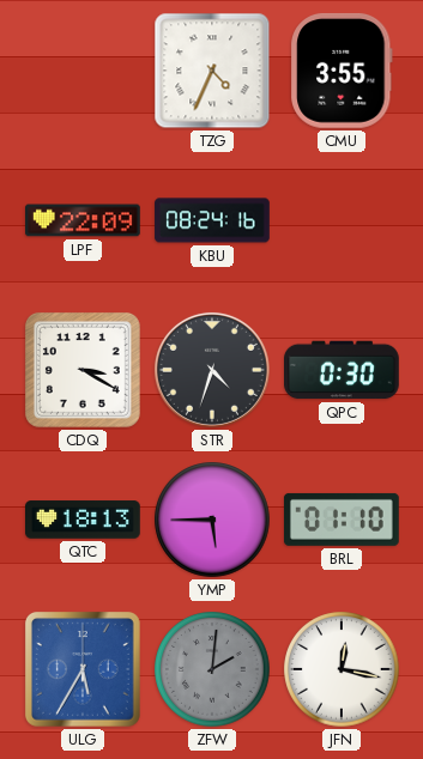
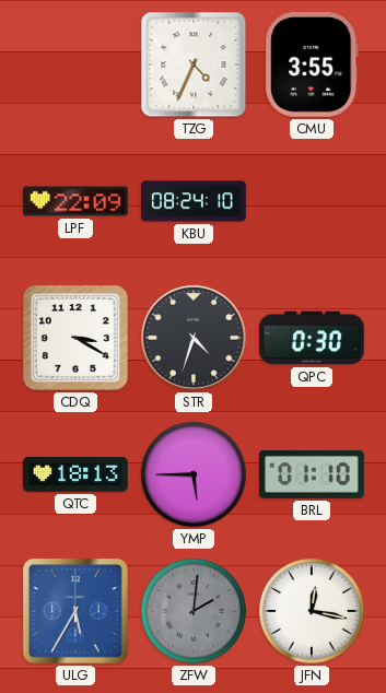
KBU: 08:24:16 -> 08:24:10
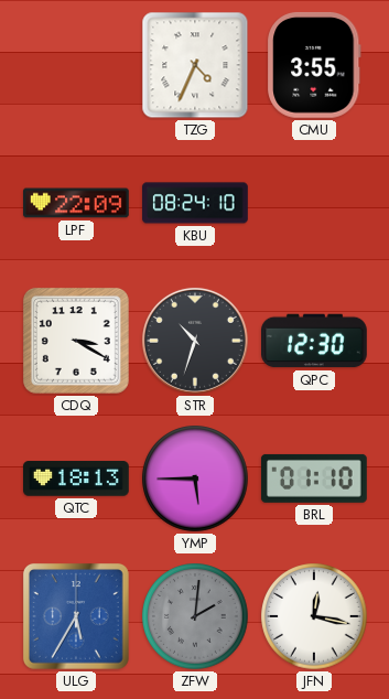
STR: 4:33 -> 10:33
QPC: 0:30 -> 12:30
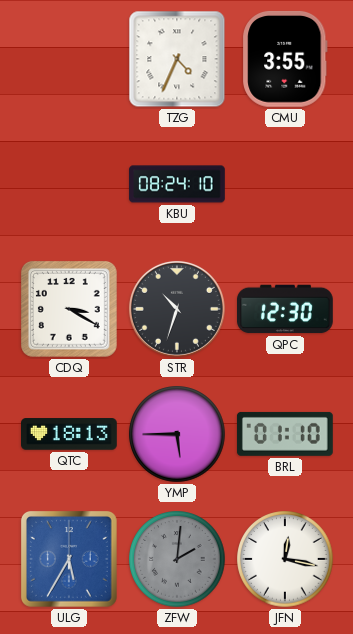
LPF: 22:09 -> none
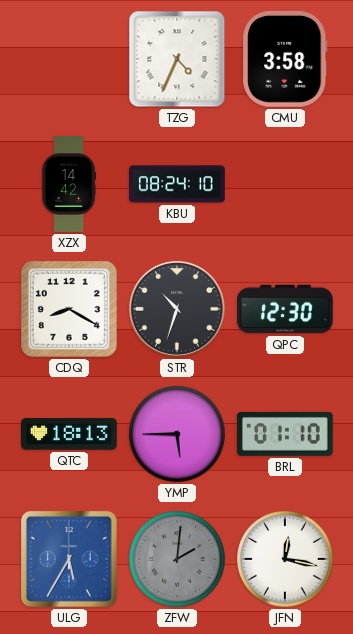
CMU: 3:55 -> 3:58
XZX: none -> 14:42
CDQ: 3:20 -> 8:20
